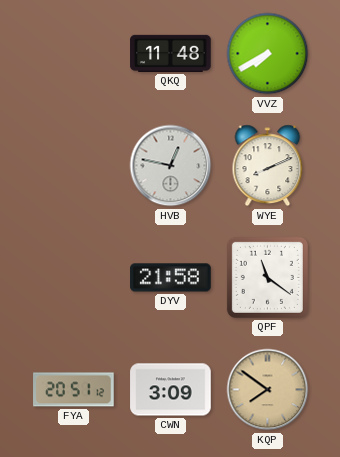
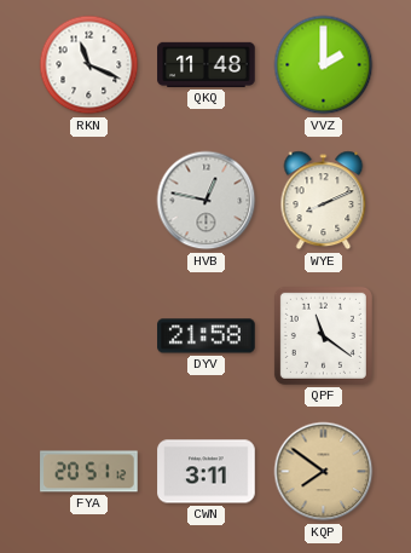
RKN: none -> 11:19
VVZ: 7:40 -> 2:00
CWN: 3:09 -> 3:11
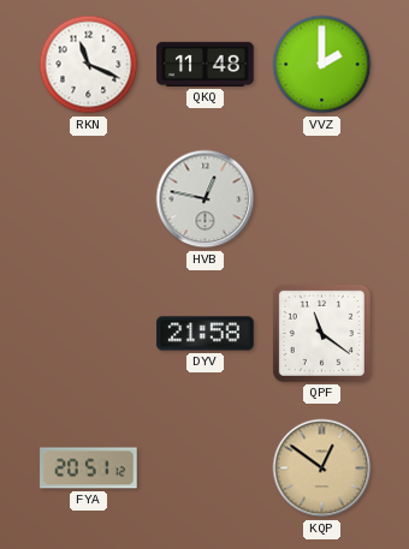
WYE: 8:11 -> none
CWN: 3:11 -> none
KQP: 7:51 -> 12:51
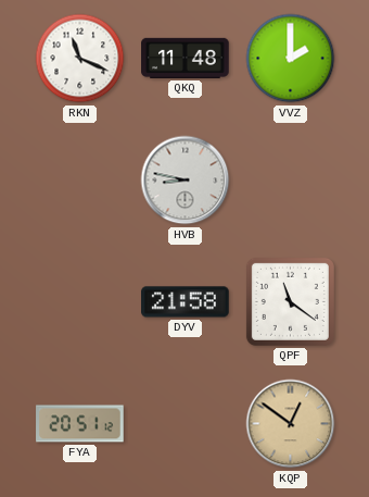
HVB: 12:47 -> 8:47
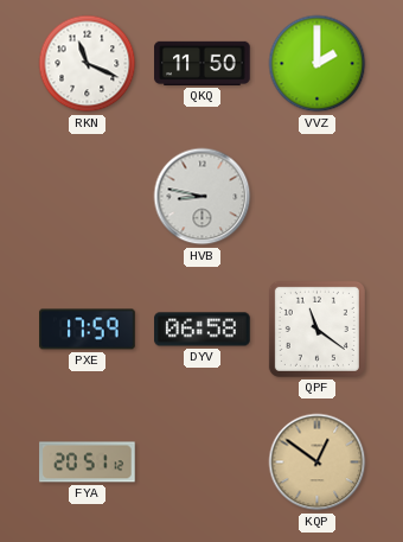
QKQ: 11:48 -> 11:50
PXE: none -> 17:59
DYV: 21:58 -> 06:58
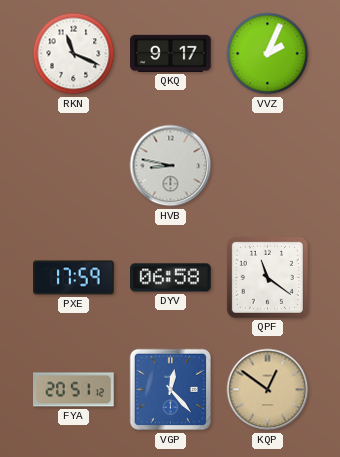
QKQ: 11:50 -> 9:17
VVZ: 2:00 -> 2:04
VGP: none -> 12:23
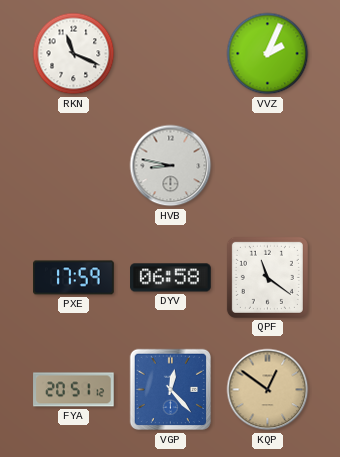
QKQ: 9:17 -> none
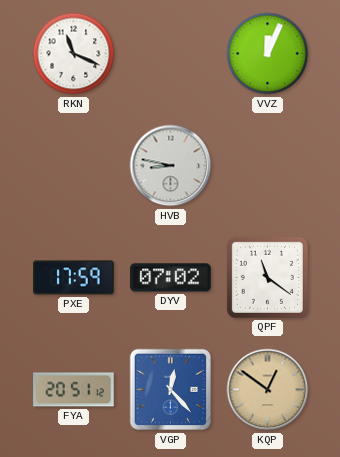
VVZ: 2:04 -> 12:04
DYV: 06:58 -> 07:02
